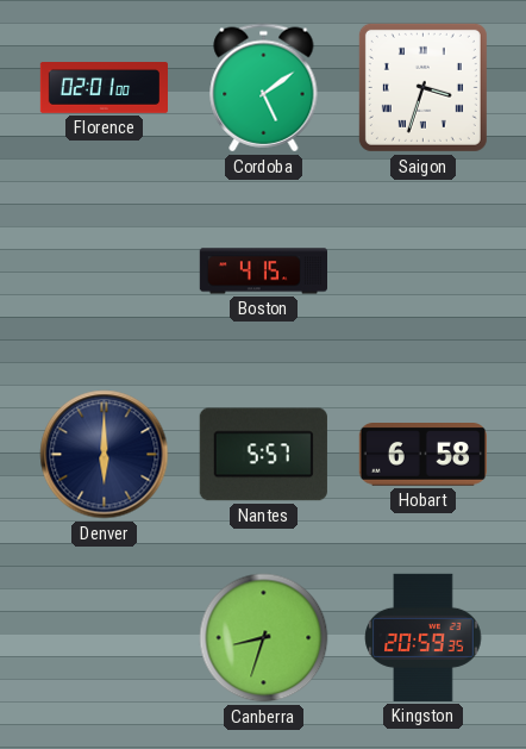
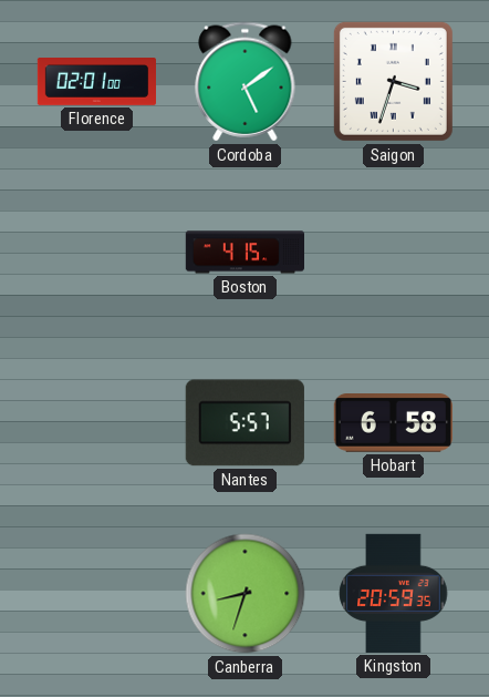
Denver: 6:00 -> none
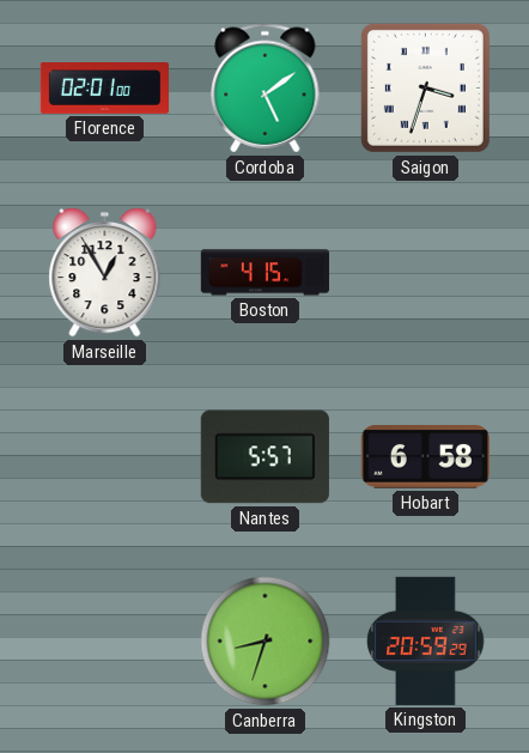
Marseille: none -> 12:55
Kingston: 20:59:35 -> 20:59:29
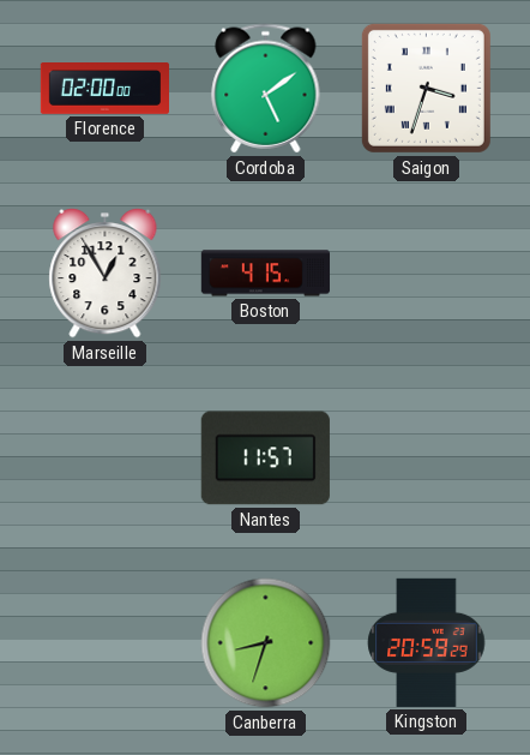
Florence: 02:01 -> 02:00
Nantes: 5:57 -> 11:57
Hobart: 6:58 -> none
